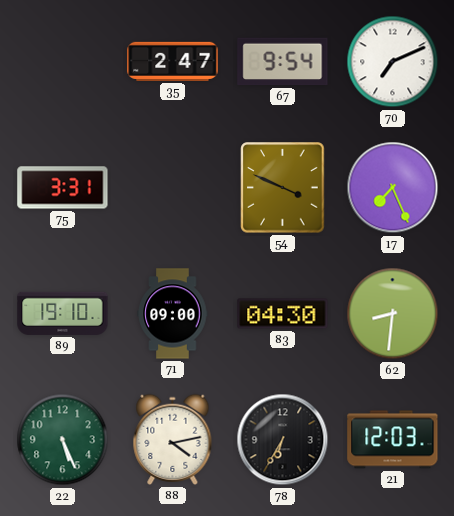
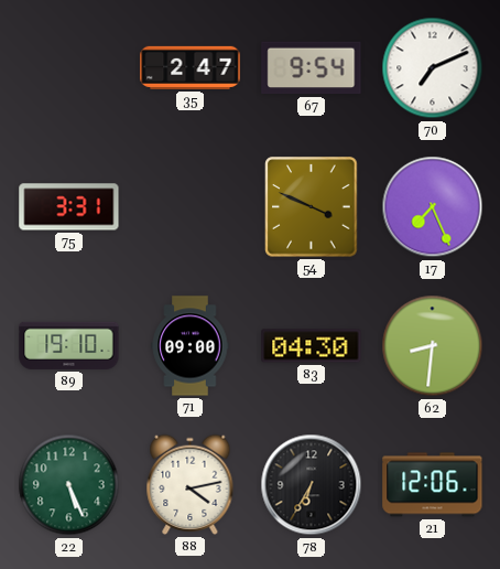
21: 12:03 -> 12:06
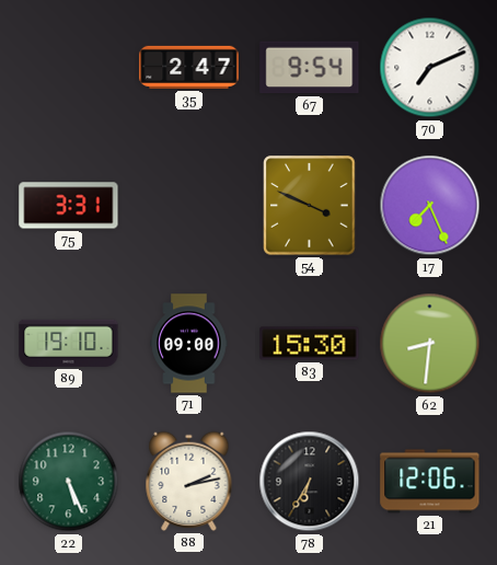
83: 04:30 -> 15:30
88: 4:13 -> 2:13
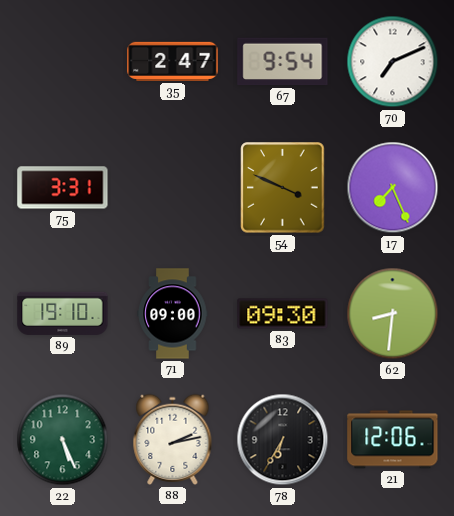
83: 15:30 -> 09:30
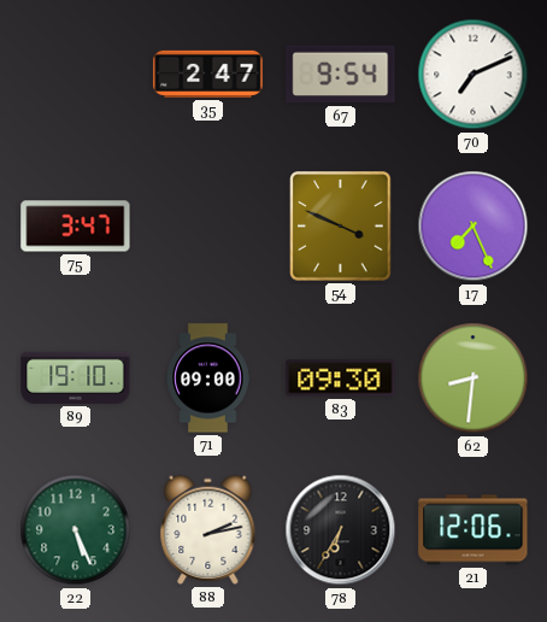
75: 3:31 -> 3:47
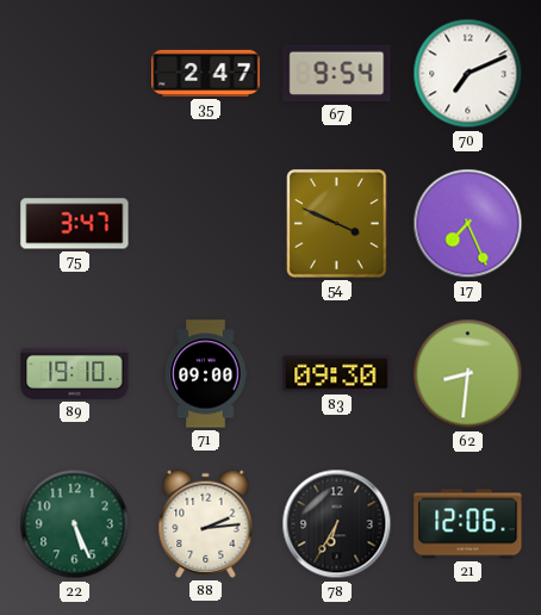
88: 2:13 -> 2:14
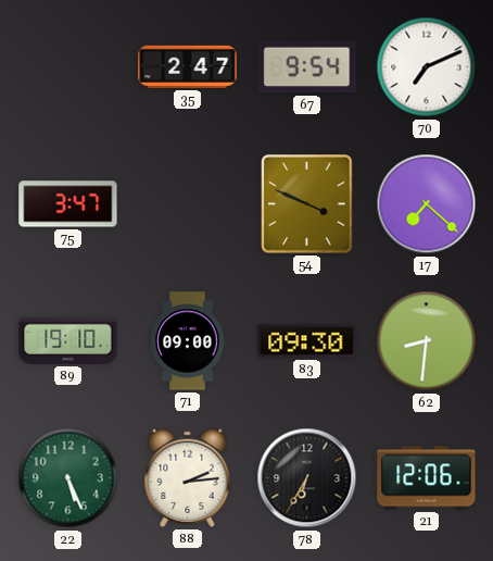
17: 7:26 -> 7:22
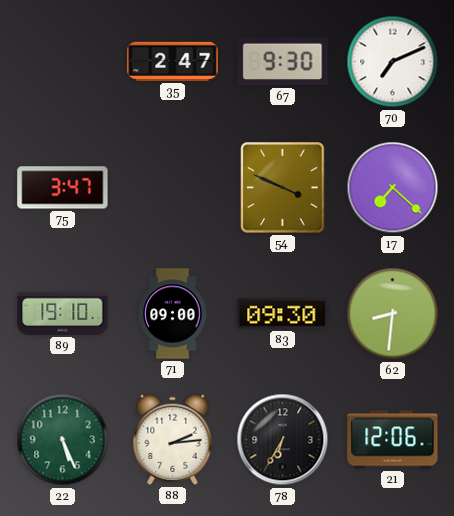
67: 9:54 -> 9:30
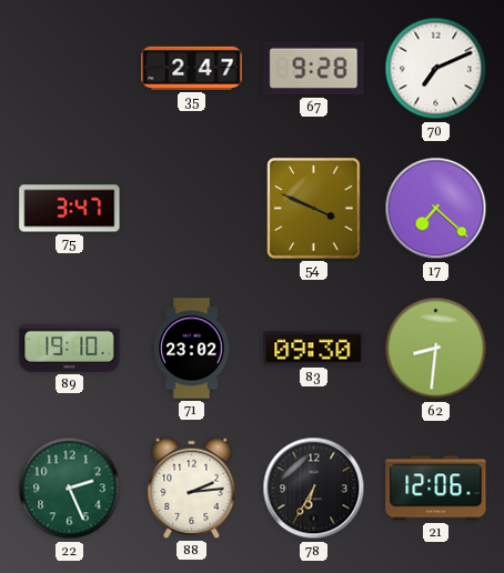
67: 9:30 -> 9:28
71: 09:00 -> 23:02
22: 5:26 -> 2:26
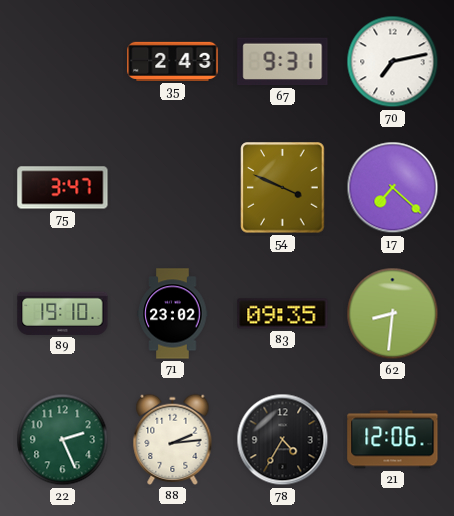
35: 2:47 -> 2:43
67: 9:28 -> 9:31
70: 7:11 -> 7:13
83: 09:30 -> 09:35
78: 6:35 -> 4:35
